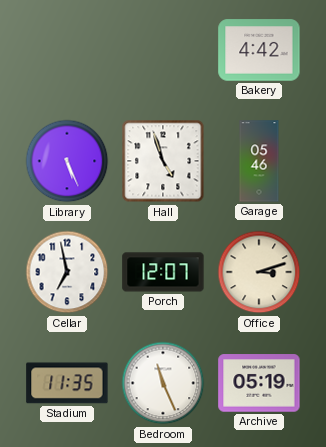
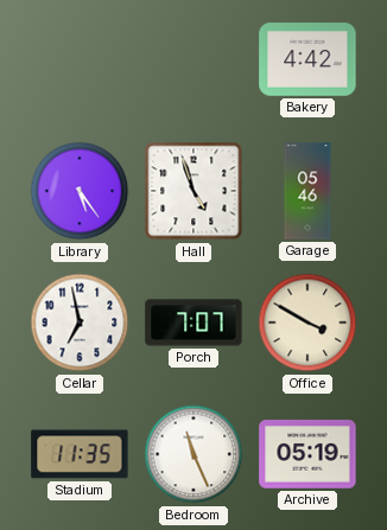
Library: 5:26 -> 5:24
Porch: 12:07 -> 7:07
Office: 3:12 -> 3:50
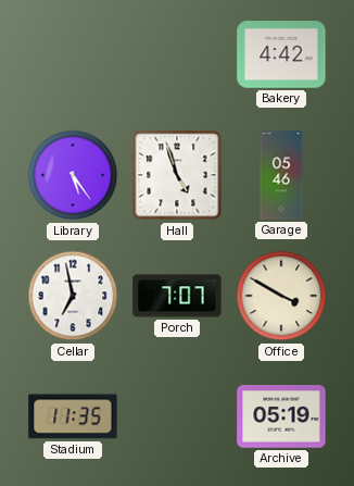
Bedroom: 11:26 -> none
